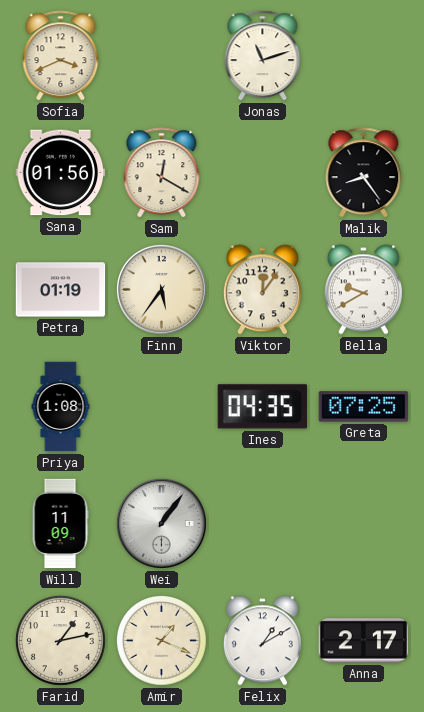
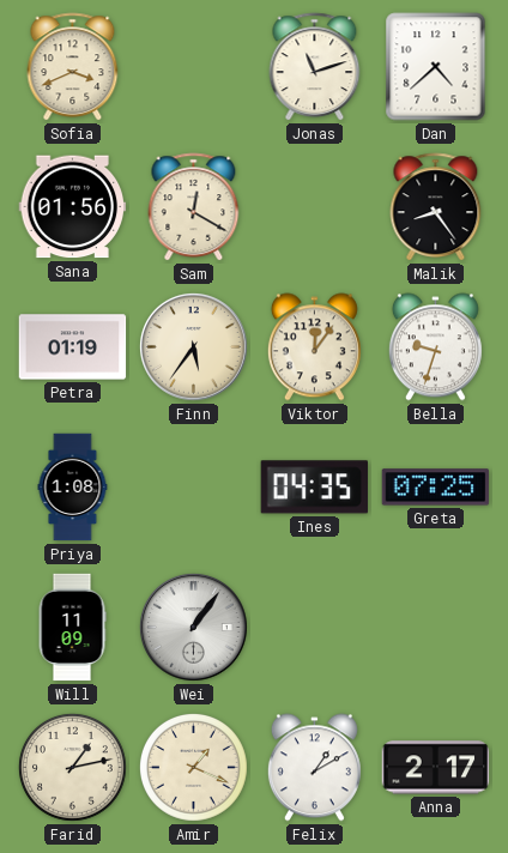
Dan: none -> 4:38
Bella: 9:40 -> 9:33
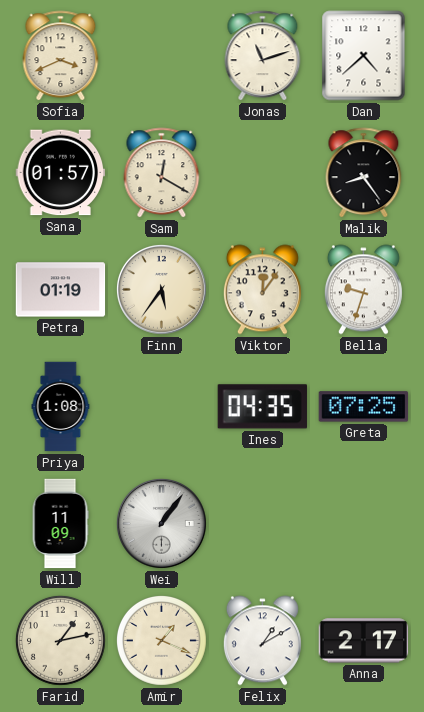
Sana: 01:56 -> 01:57
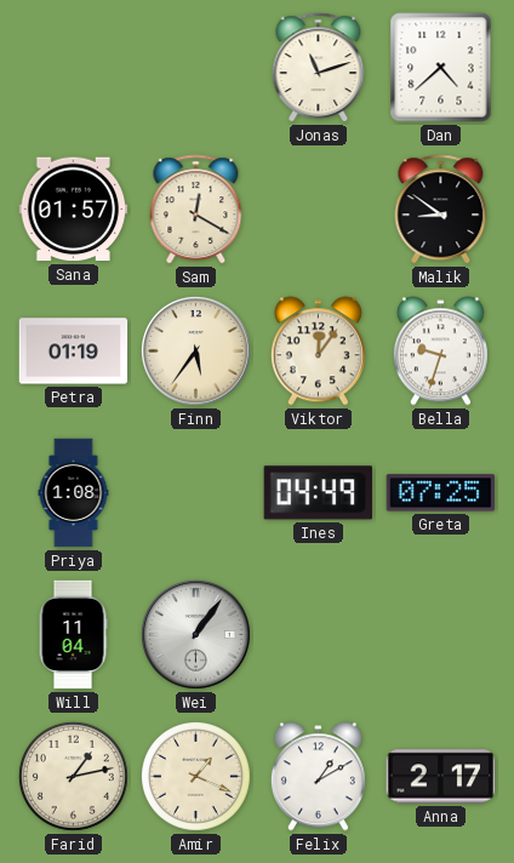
Sofia: 3:41 -> none
Malik: 8:24 -> 8:51
Ines: 04:35 -> 04:49
Will: 11:09 -> 11:04
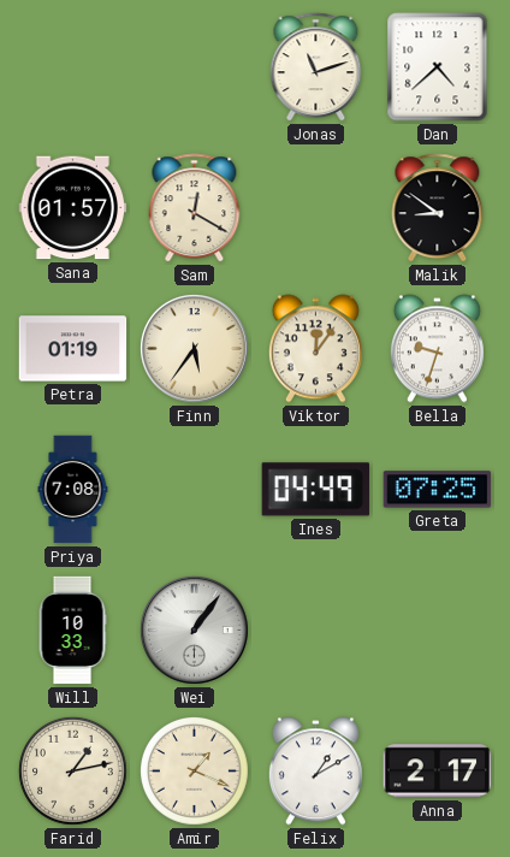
Priya: 1:08 -> 7:08
Will: 11:04 -> 10:33
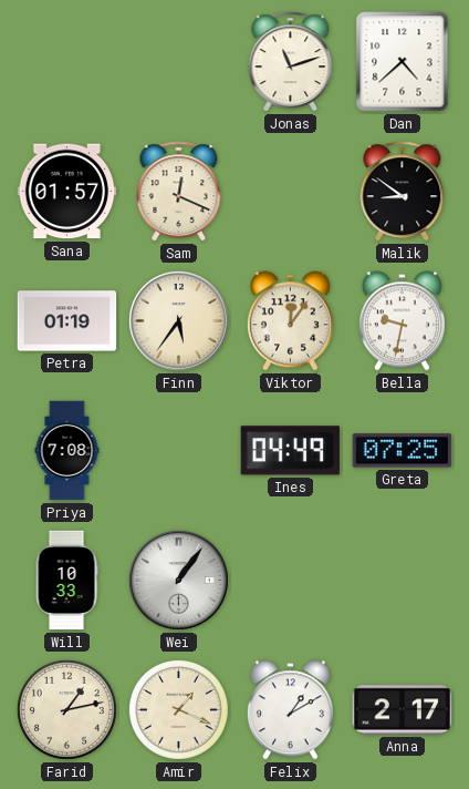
Sam: 12:20 -> 12:19
Bella: 9:33 -> 9:32
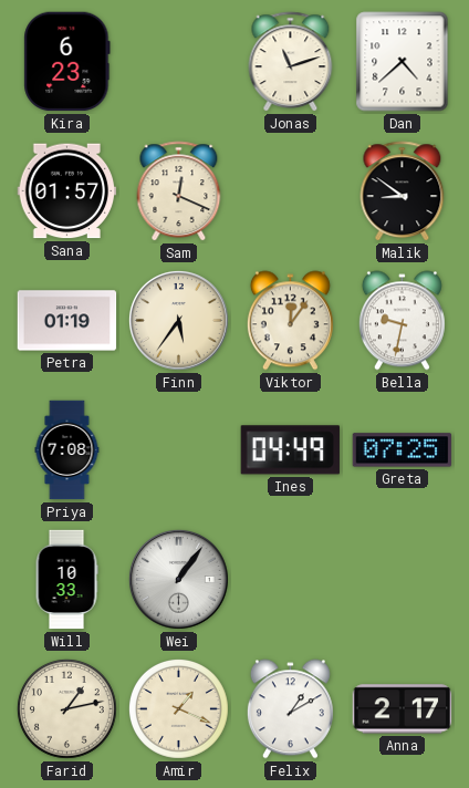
Kira: none -> 6:23
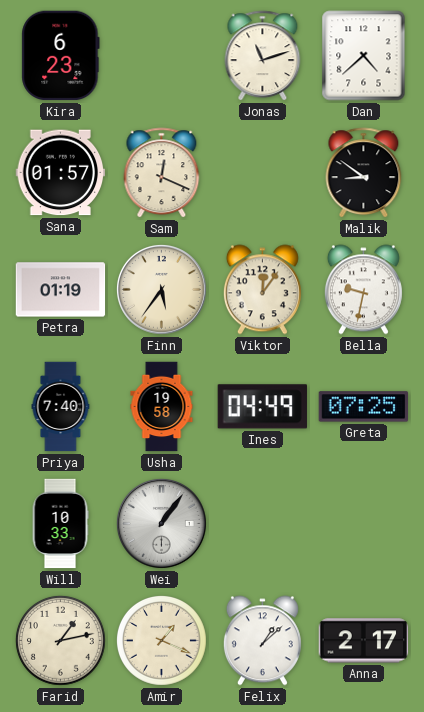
Priya: 7:08 -> 7:40
Usha: none -> 19:58
Felix: 1:10 -> 1:08
